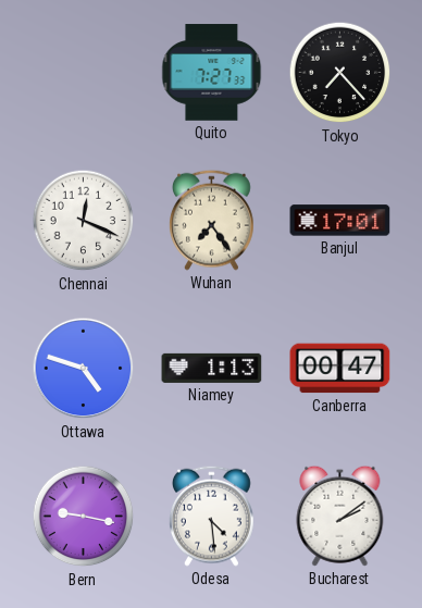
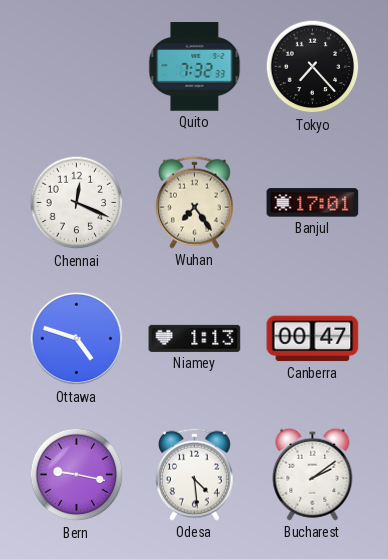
Quito: 7:27 -> 7:32
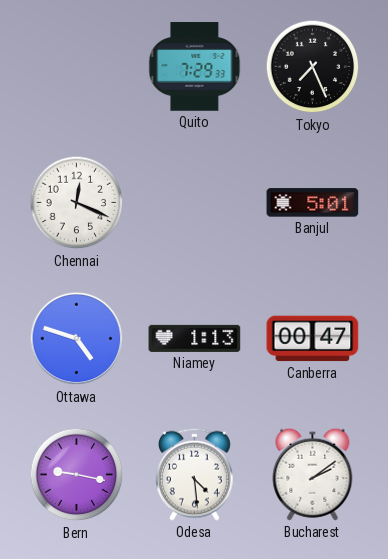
Quito: 7:32 -> 7:29
Tokyo: 7:23 -> 7:26
Wuhan: 7:24 -> none
Banjul: 17:01 -> 5:01
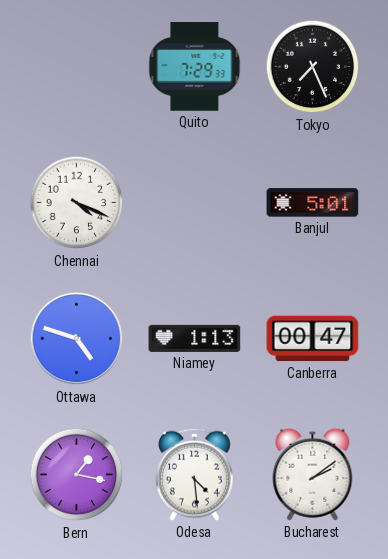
Chennai: 12:19 -> 4:19
Bern: 9:17 -> 1:17
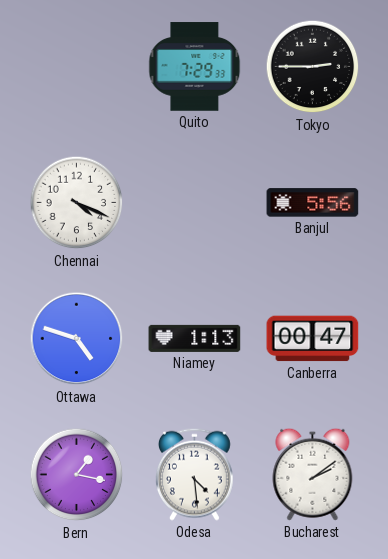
Tokyo: 7:26 -> 2:45
Banjul: 5:01 -> 5:56
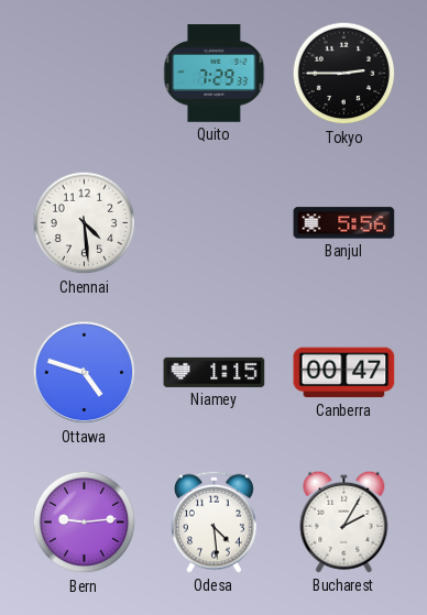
Chennai: 4:19 -> 4:29
Niamey: 1:13 -> 1:15
Bern: 1:17 -> 9:14
Bucharest: 2:09 -> 2:05
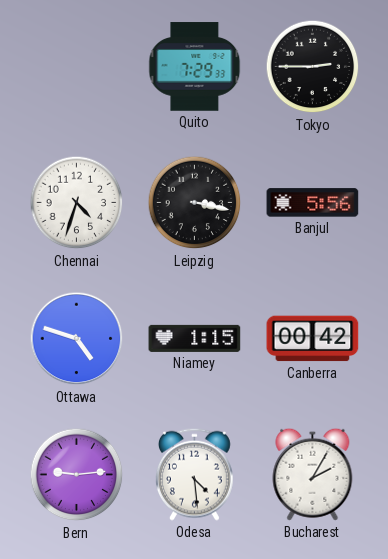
Chennai: 4:29 -> 4:33
Leipzig: none -> 3:17
Canberra: 00:47 -> 00:42
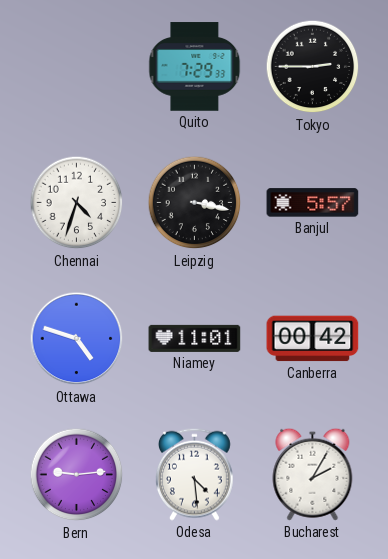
Banjul: 5:56 -> 5:57
Niamey: 1:15 -> 11:01
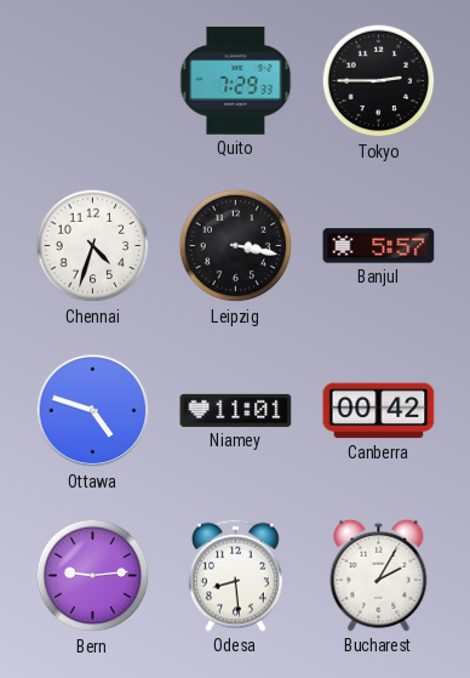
Odesa: 4:29 -> 8:29
